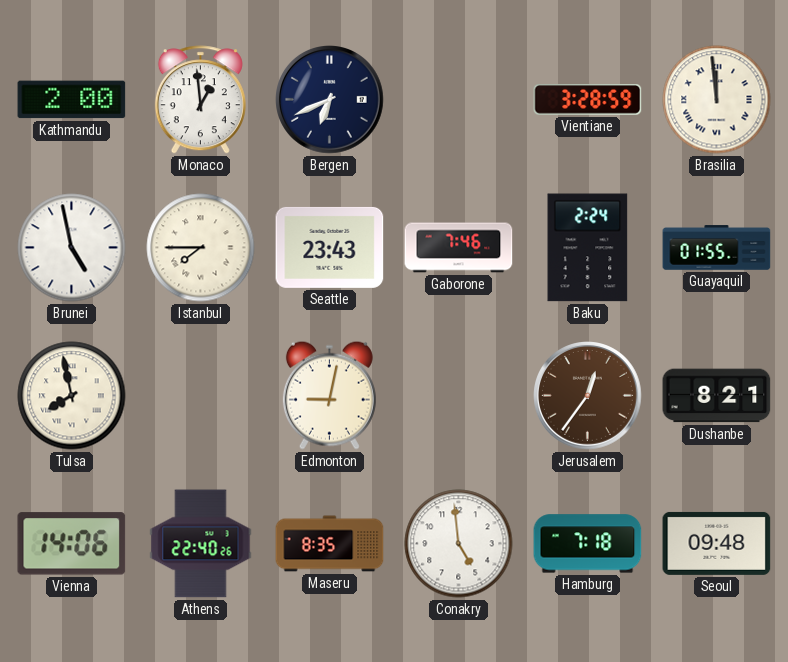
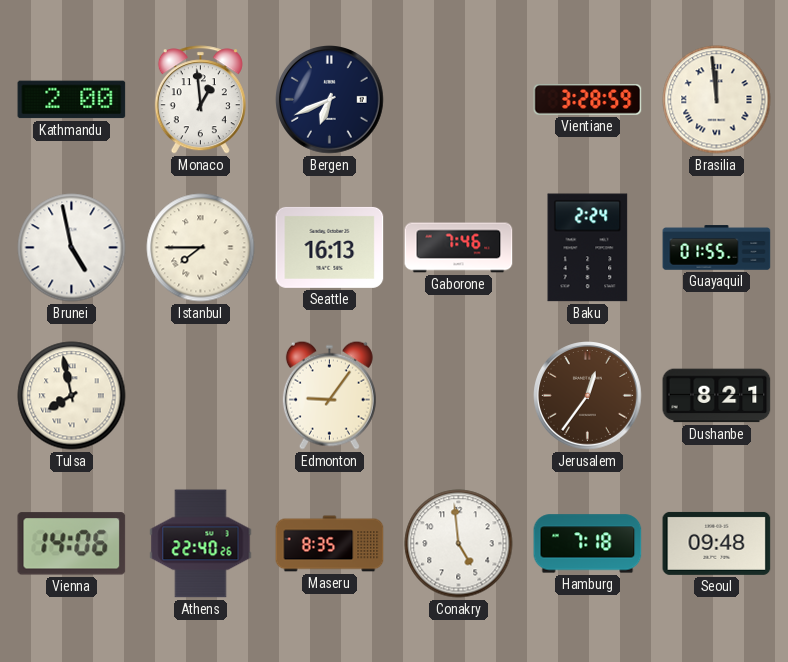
Seattle: 23:43 -> 16:13
Edmonton: 9:02 -> 9:06
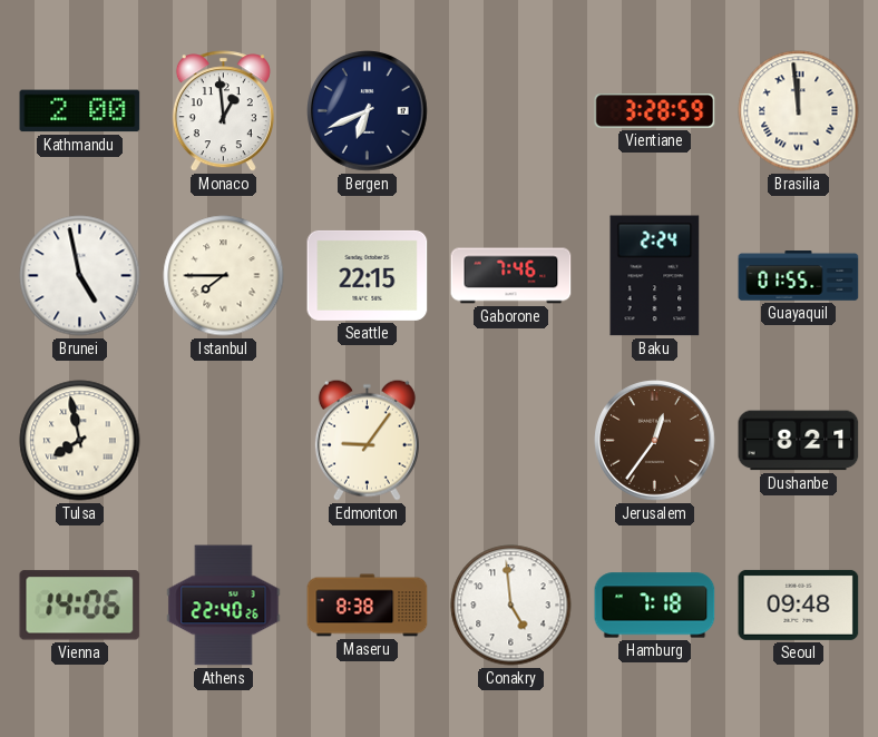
Seattle: 16:13 -> 22:15
Maseru: 8:35 -> 8:38
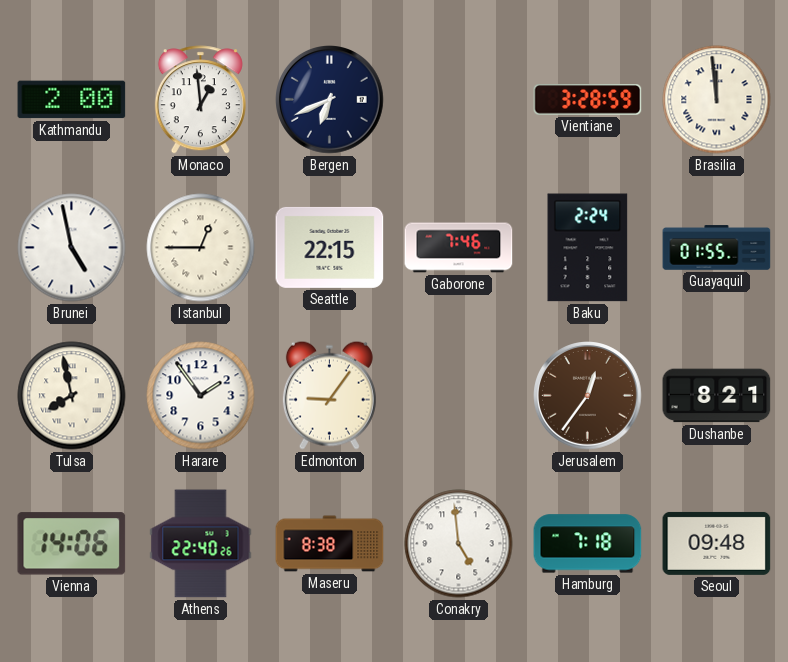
Istanbul: 7:45 -> 12:45
Harare: none -> 1:54
